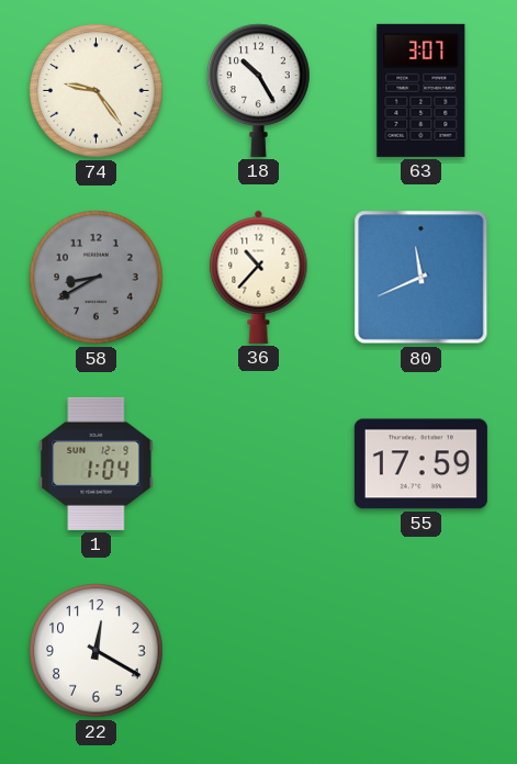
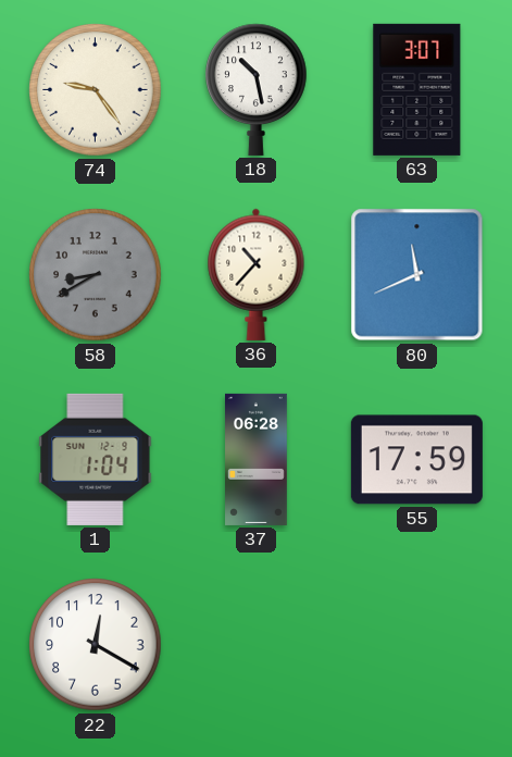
18: 10:25 -> 10:28
37: none -> 06:28
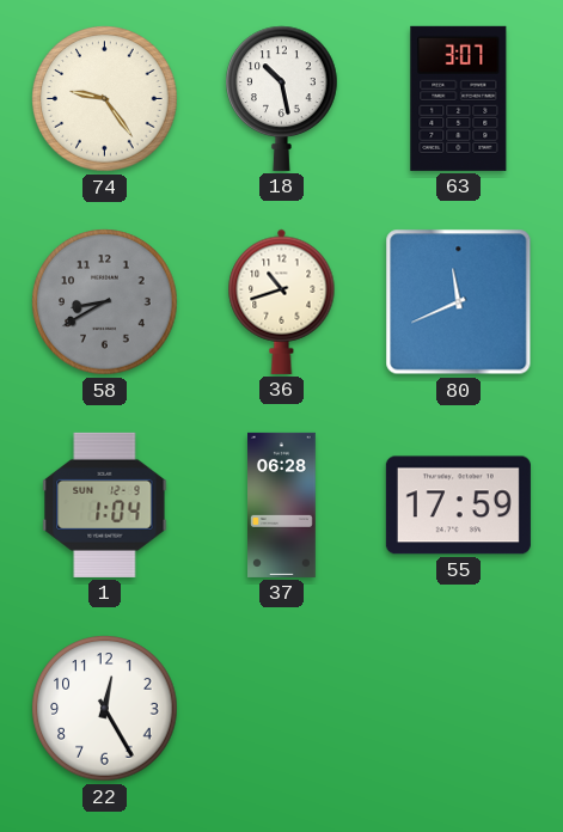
36: 10:37 -> 10:42
22: 12:20 -> 12:25
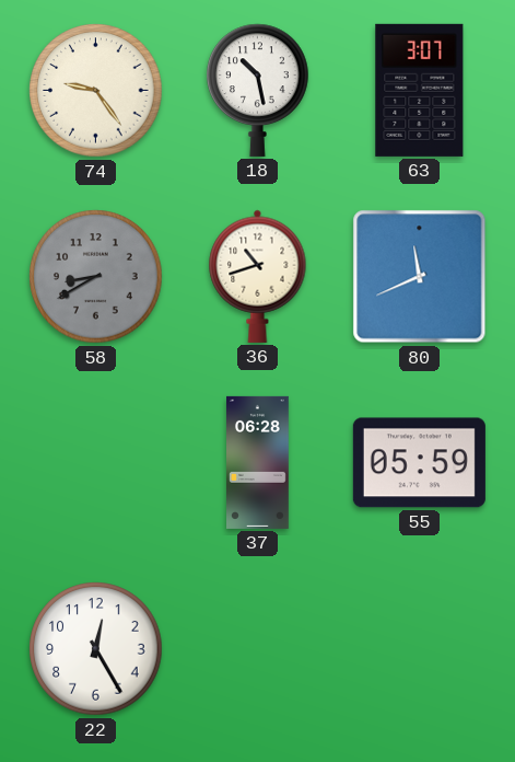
1: 1:04 -> none
55: 17:59 -> 05:59
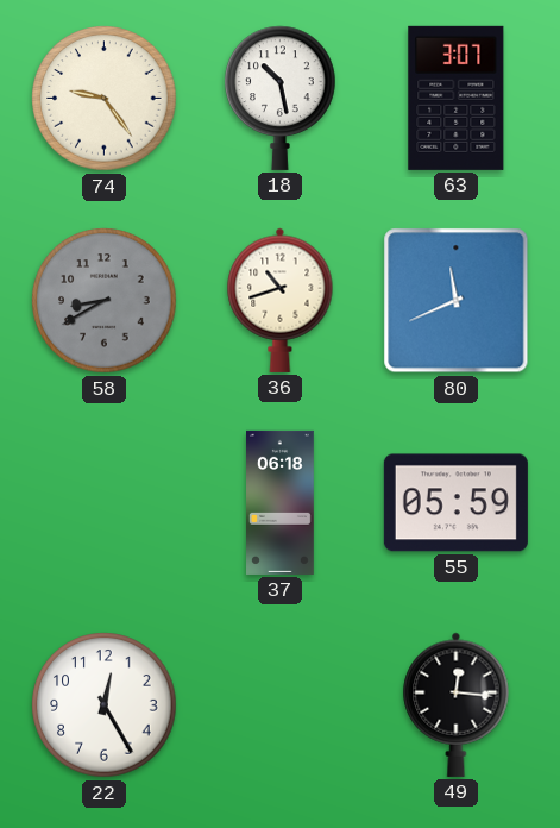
37: 06:28 -> 06:18
49: none -> 12:16
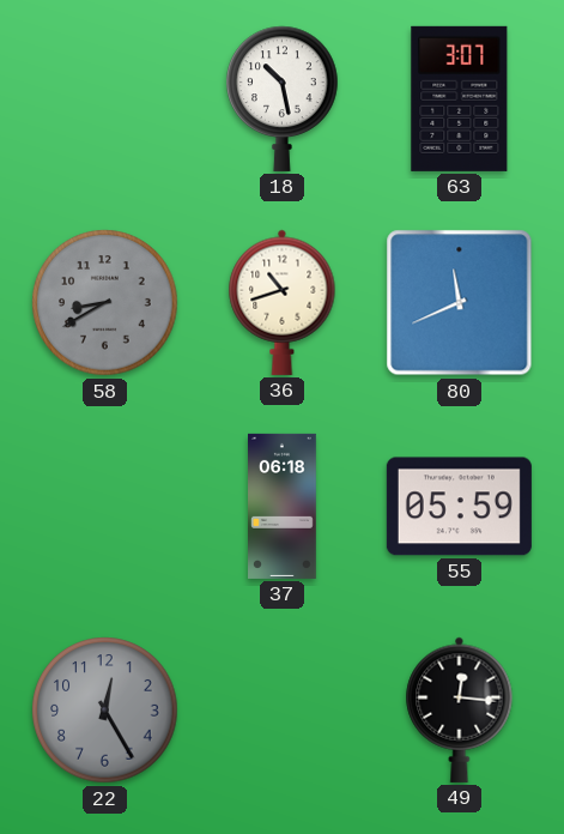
74: 9:24 -> none
22 dial: white -> grey
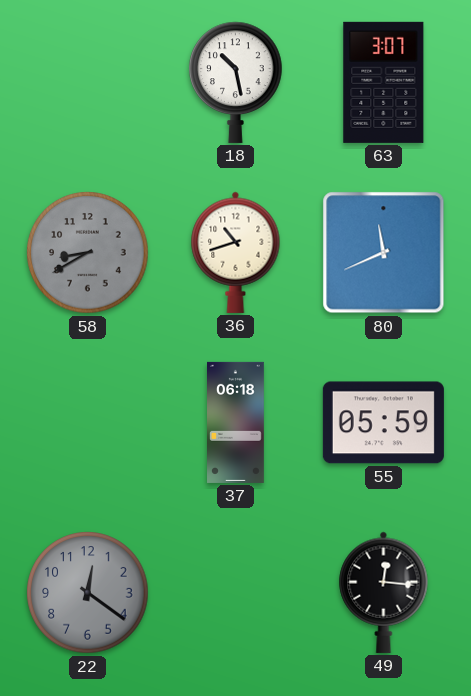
22: 12:25 -> 12:21
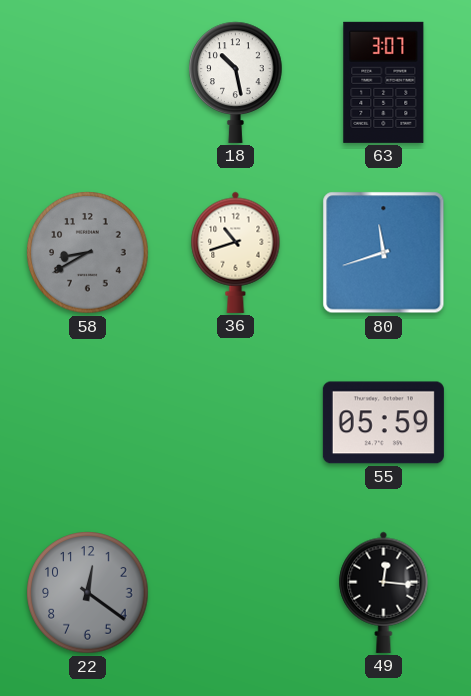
80: 11:41 -> 11:42
37: 06:18 -> none
